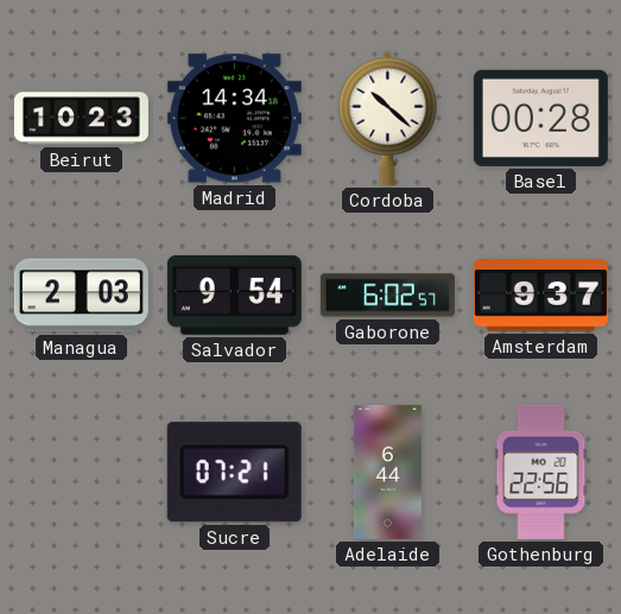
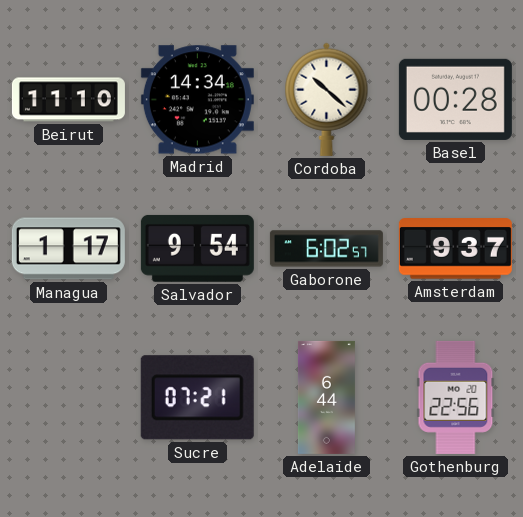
Beirut: 10:23 -> 11:10
Managua: 2:03 -> 1:17
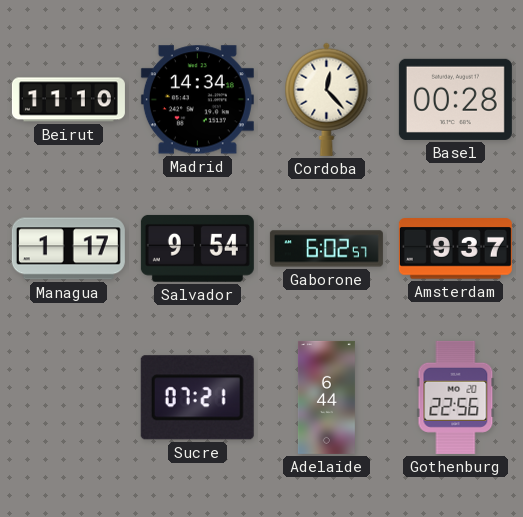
Cordoba: 10:22 -> 12:23
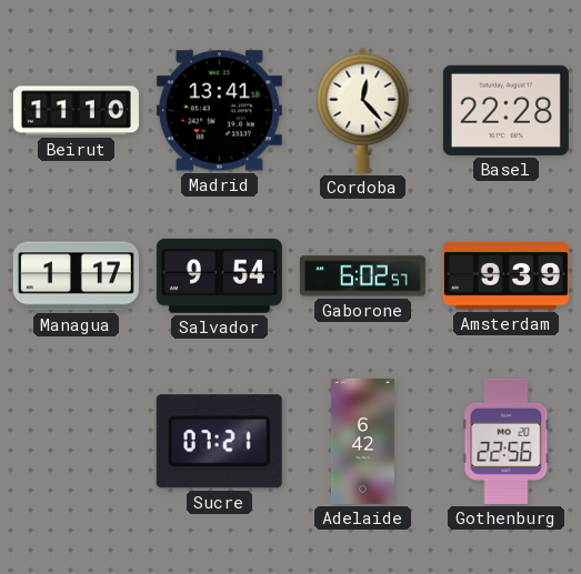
Madrid: 14:34 -> 13:41
Basel: 00:28 -> 22:28
Amsterdam: 9:37 -> 9:39
Adelaide: 6:44 -> 6:42
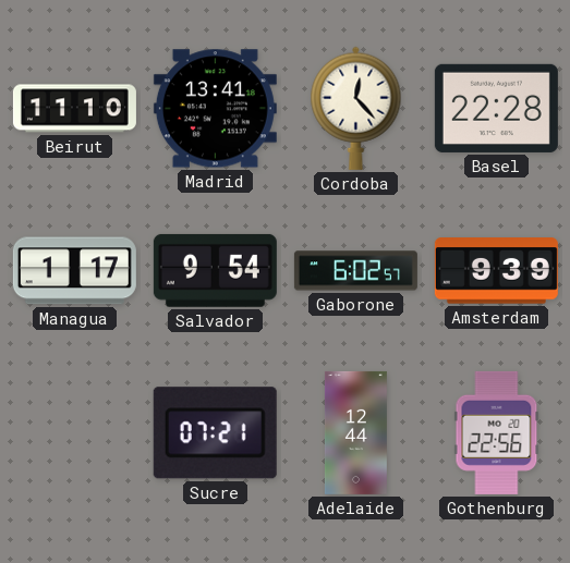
Adelaide: 6:42 -> 12:44
